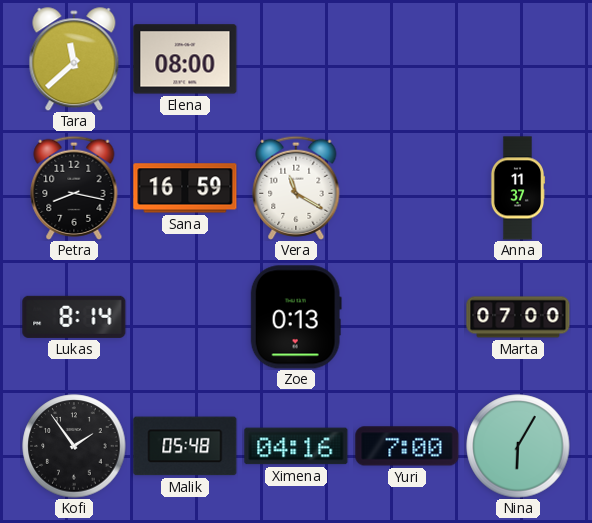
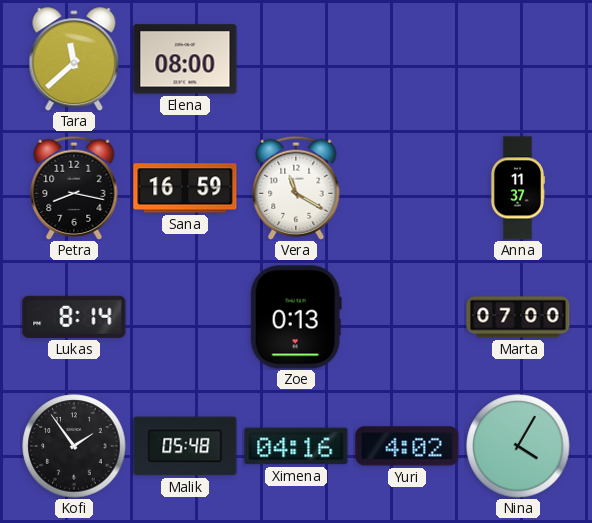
Yuri: 7:00 -> 4:02
Nina: 6:05 -> 4:05
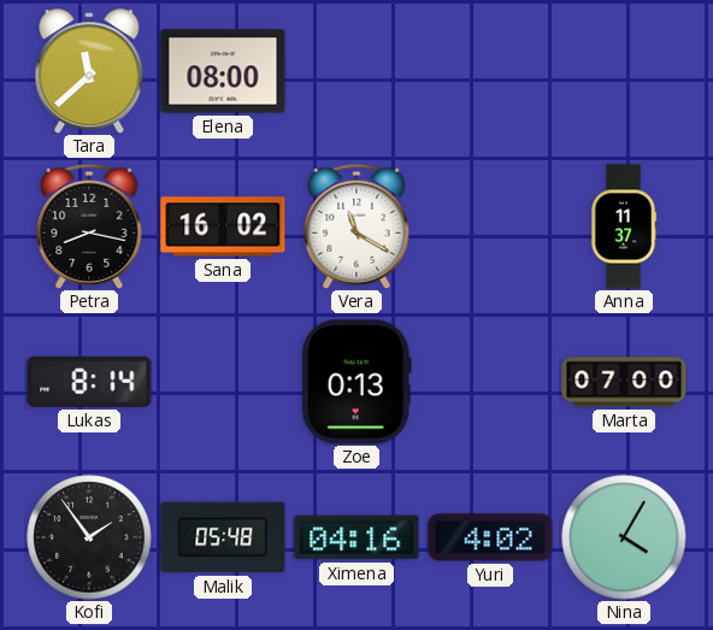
Sana: 16:59 -> 16:02
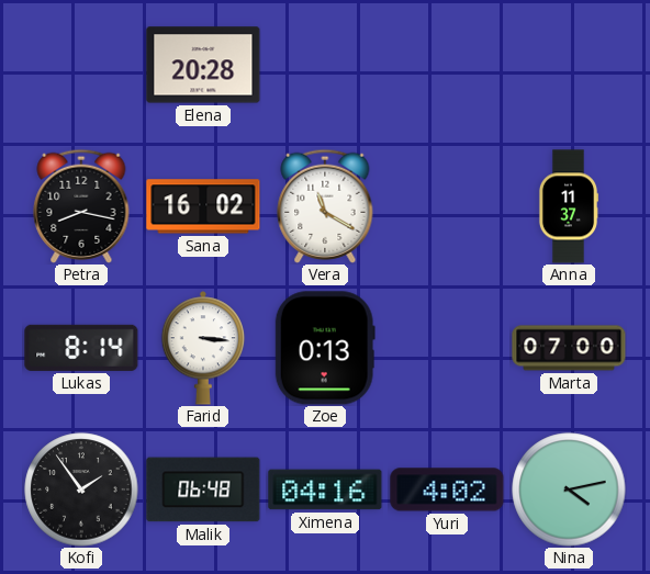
Tara: 11:38 -> none
Elena: 08:00 -> 20:28
Farid: none -> 3:16
Malik: 05:48 -> 06:48
Nina: 4:05 -> 4:13
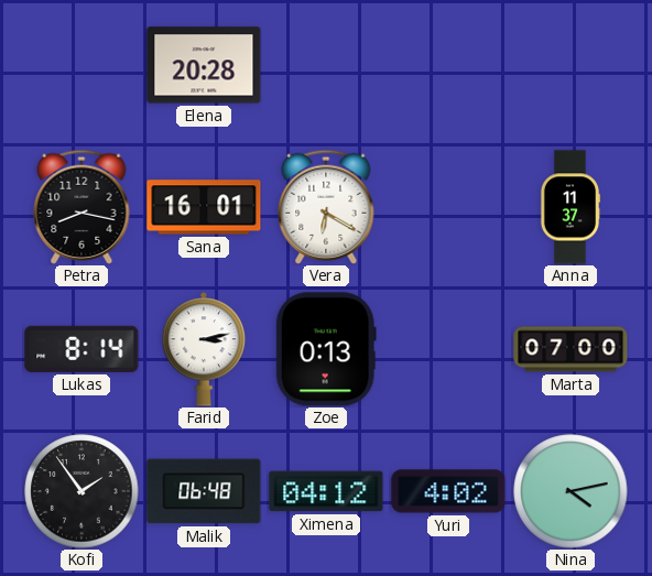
Sana: 16:02 -> 16:01
Vera: 11:20 -> 6:20
Farid: 3:16 -> 3:13
Ximena: 04:16 -> 04:12
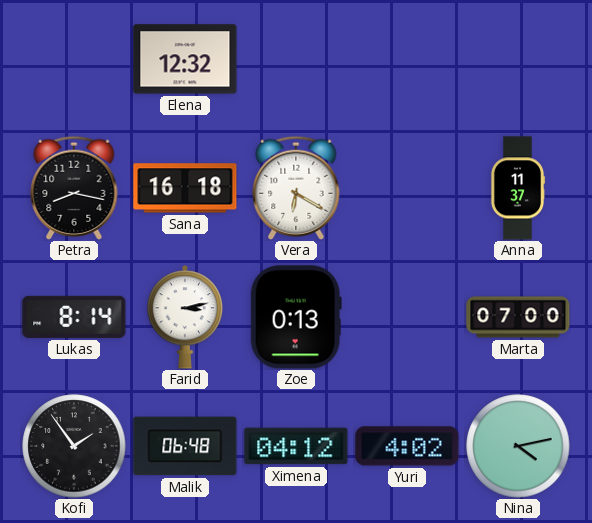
Elena: 20:28 -> 12:32
Sana: 16:01 -> 16:18
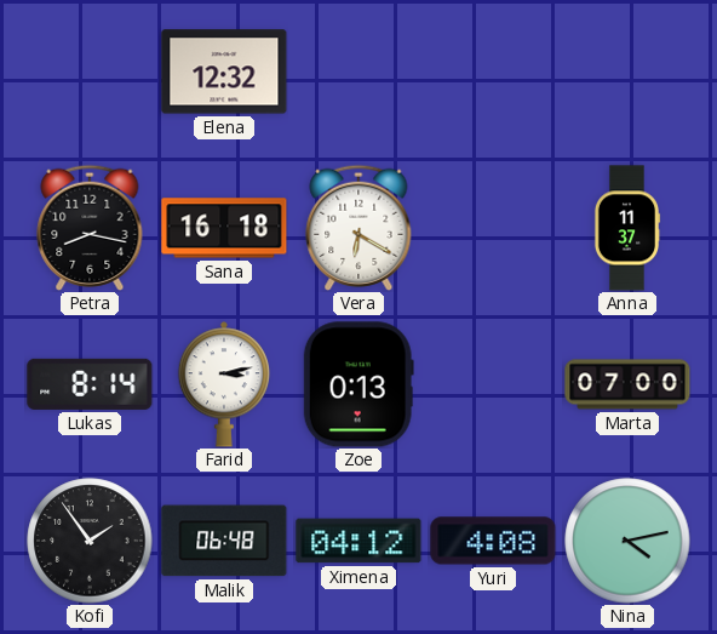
Yuri: 4:02 -> 4:08
